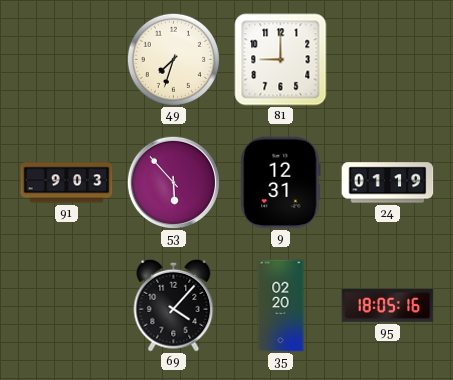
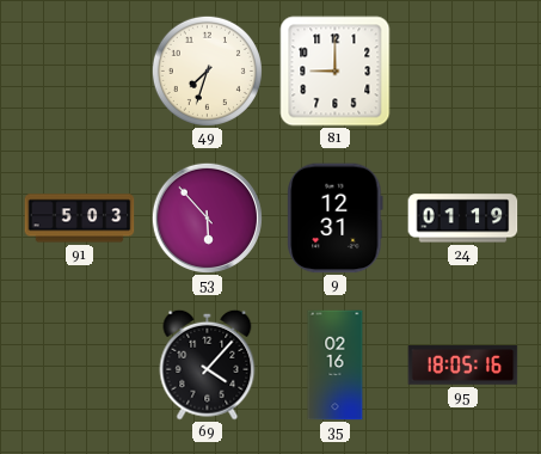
91: 9:03 -> 5:03
35: 02:20 -> 02:16
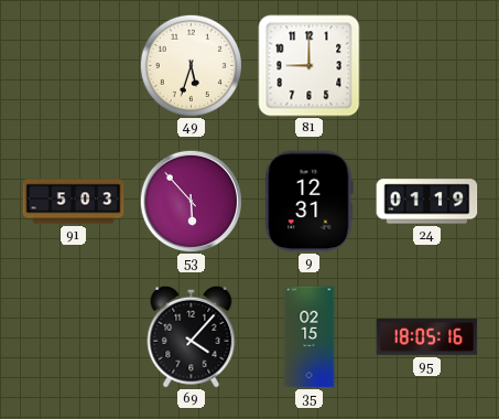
49: 7:33 -> 5:33
35: 02:16 -> 02:15
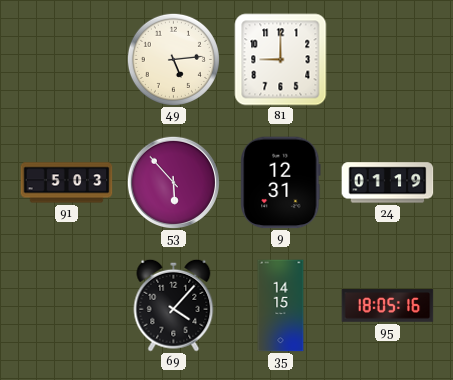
49: 5:33 -> 5:14
35: 02:15 -> 14:15
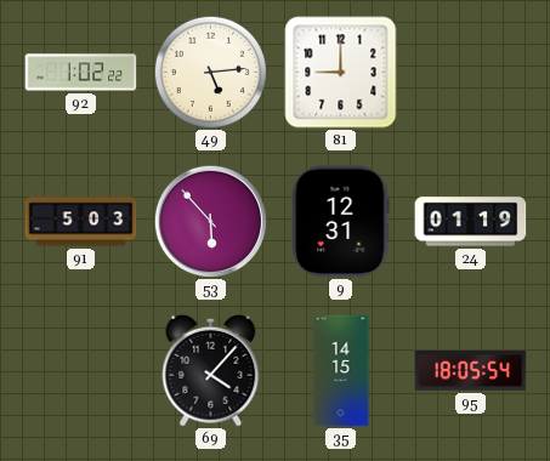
92: none -> 1:02
95: 18:05:16 -> 18:05:54
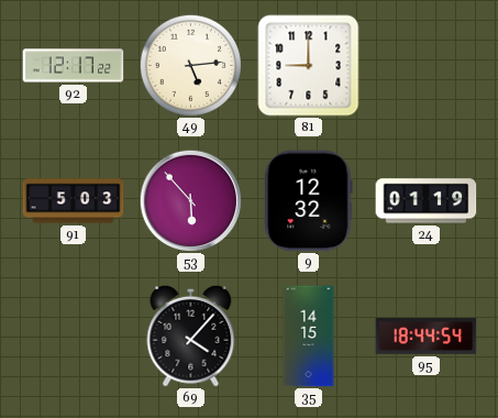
92: 1:02 -> 12:17
9: 12:31 -> 12:32
95: 18:05 -> 18:44
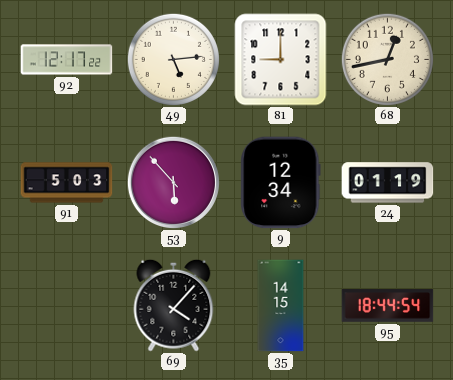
68: none -> 12:43
9: 12:32 -> 12:34
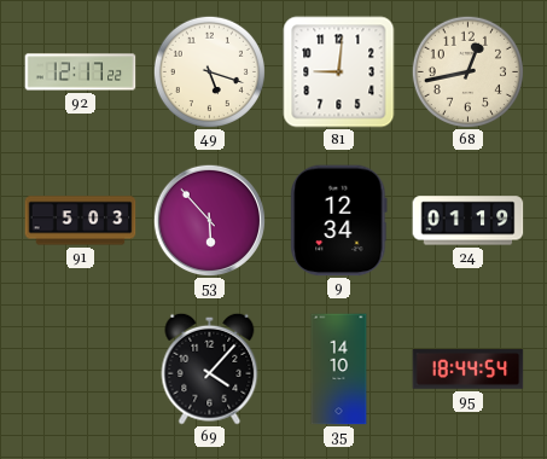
49: 5:14 -> 5:18
81: 9:00 -> 9:01
35: 14:15 -> 14:10
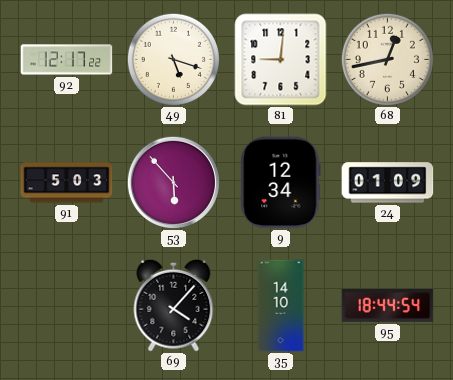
24: 01:19 -> 01:09
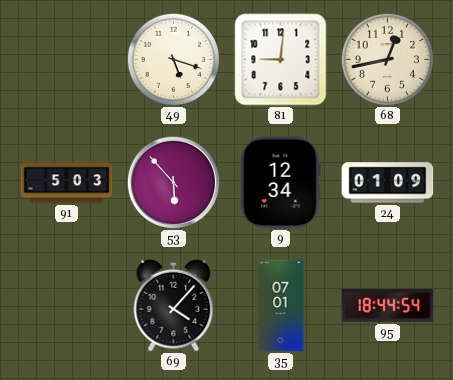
92: 12:17 -> none
35: 14:10 -> 07:01
